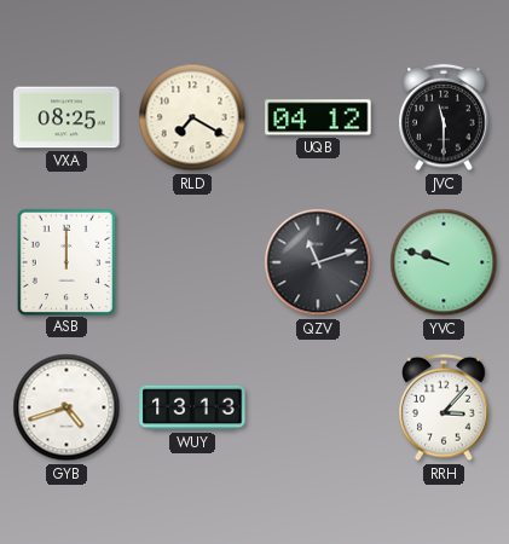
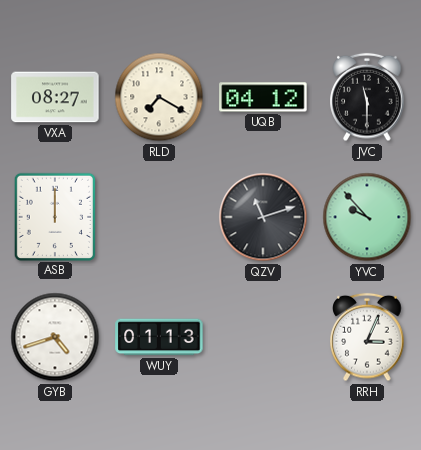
VXA: 08:25 -> 08:27
YVC: 9:48 -> 9:53
WUY: 13:13 -> 01:13
RRH: 3:07 -> 3:04
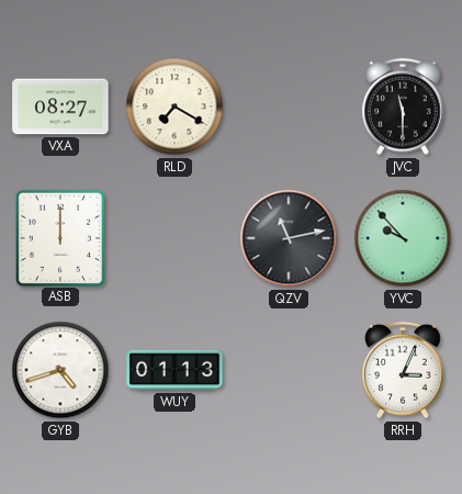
UQB: 04:12 -> none
QZV: 11:12 -> 11:13
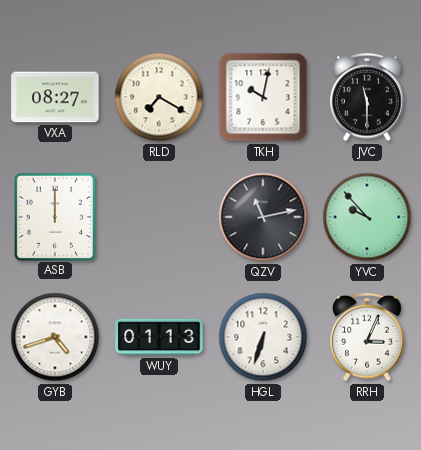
TKH: none -> 10:02
HGL: none -> 6:33
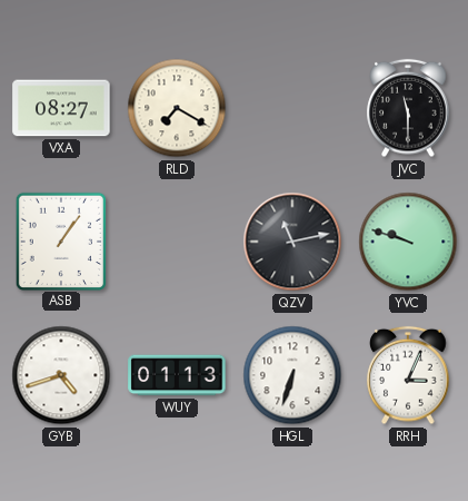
TKH: 10:02 -> none
ASB: 12:00 -> 1:06
YVC: 9:53 -> 9:48
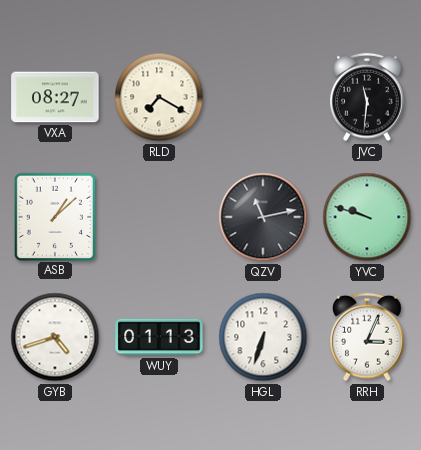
JVC: 11:30 -> 11:31
ASB: 1:06 -> 1:08
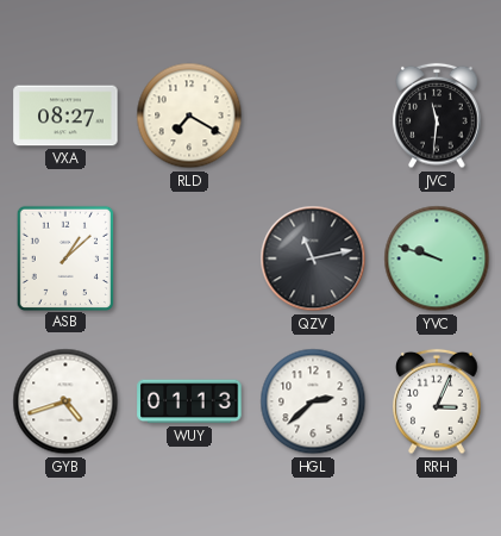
HGL: 6:33 -> 2:38
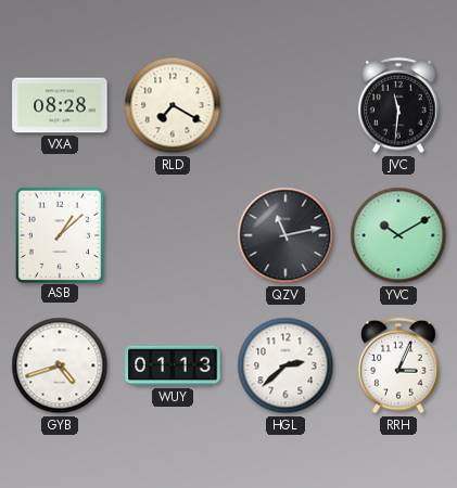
VXA: 08:27 -> 08:28
YVC: 9:48 -> 10:10
